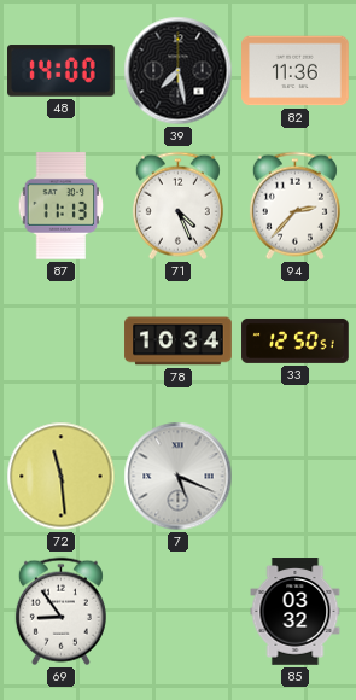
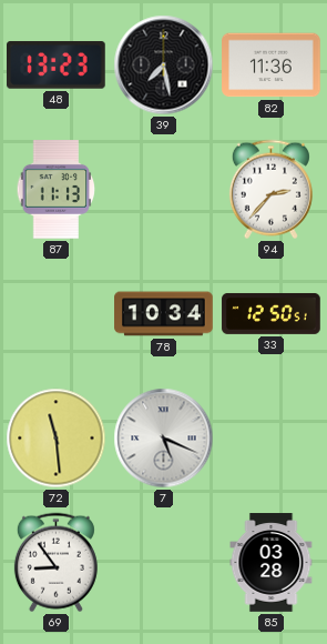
48: 14:00 -> 13:23
71: 4:26 -> none
85: 03:32 -> 03:28
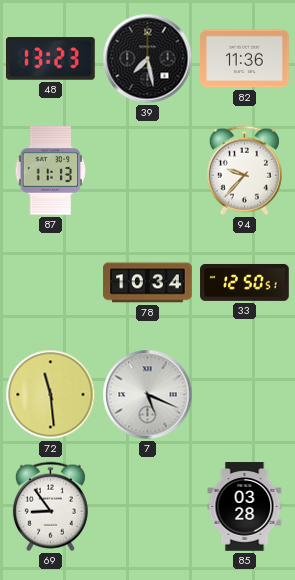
94: 2:37 -> 9:37
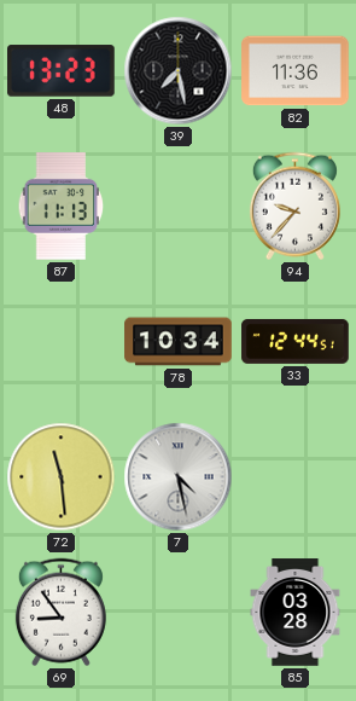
33: 12:50 -> 12:44
7: 5:19 -> 4:28
